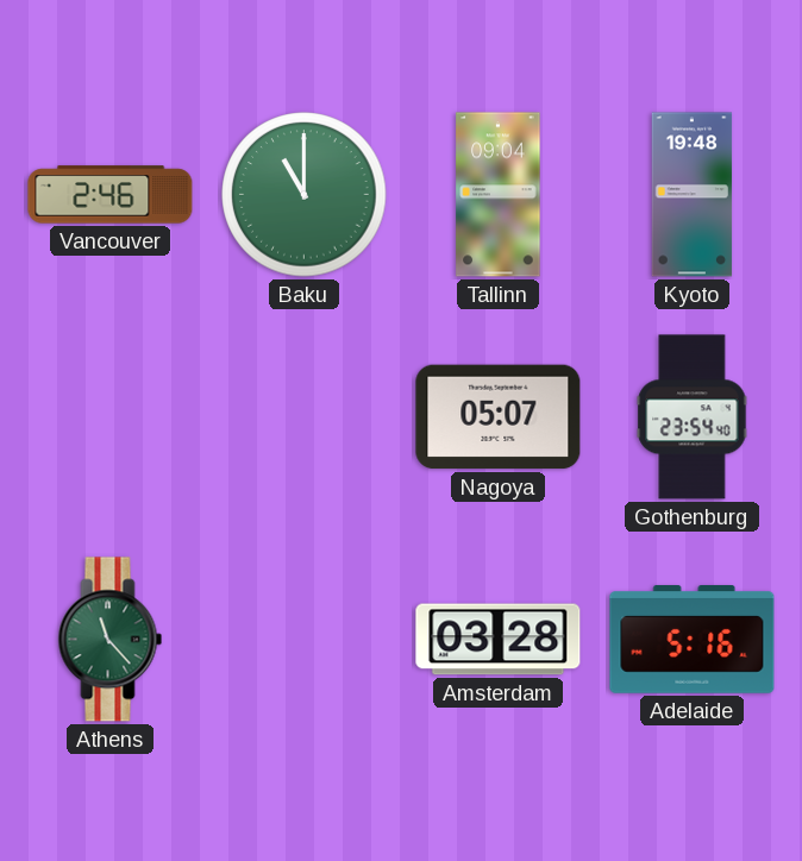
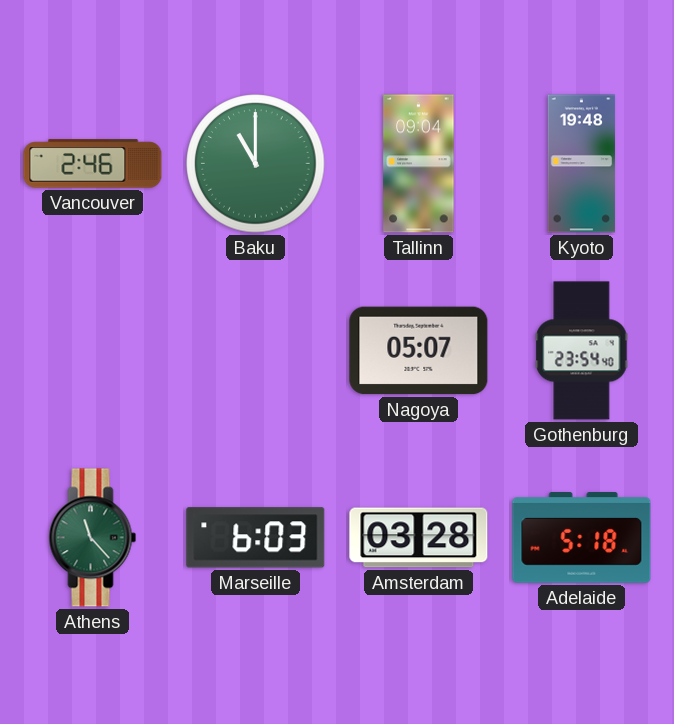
Marseille: none -> 6:03
Adelaide: 5:16 -> 5:18
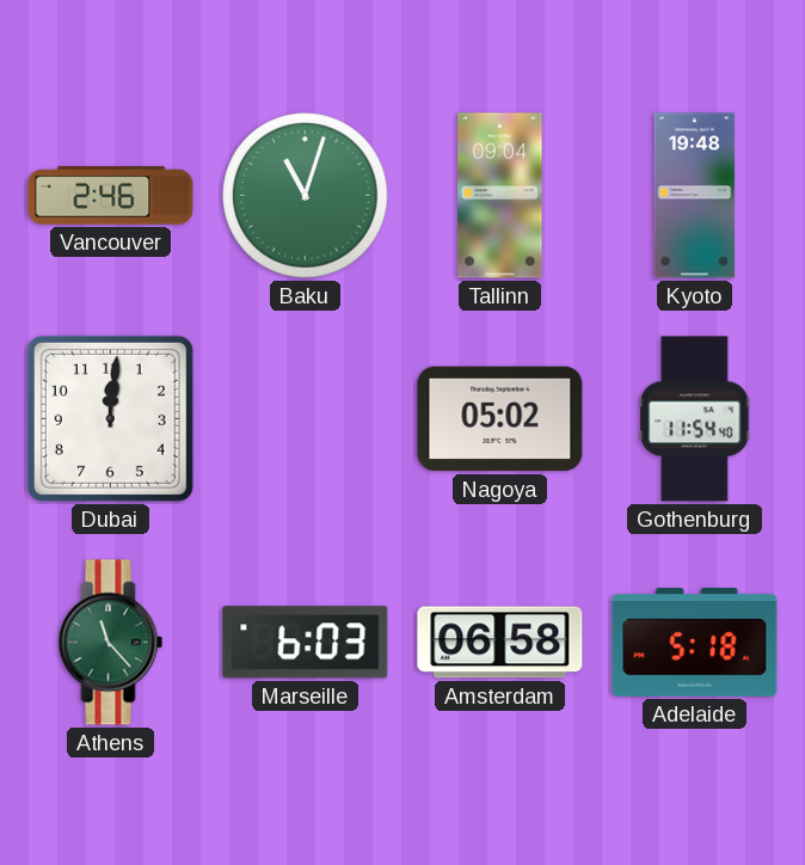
Baku: 11:00 -> 11:03
Dubai: none -> 12:01
Nagoya: 05:07 -> 05:02
Gothenburg: 23:54 -> 11:54
Amsterdam: 03:28 -> 06:58
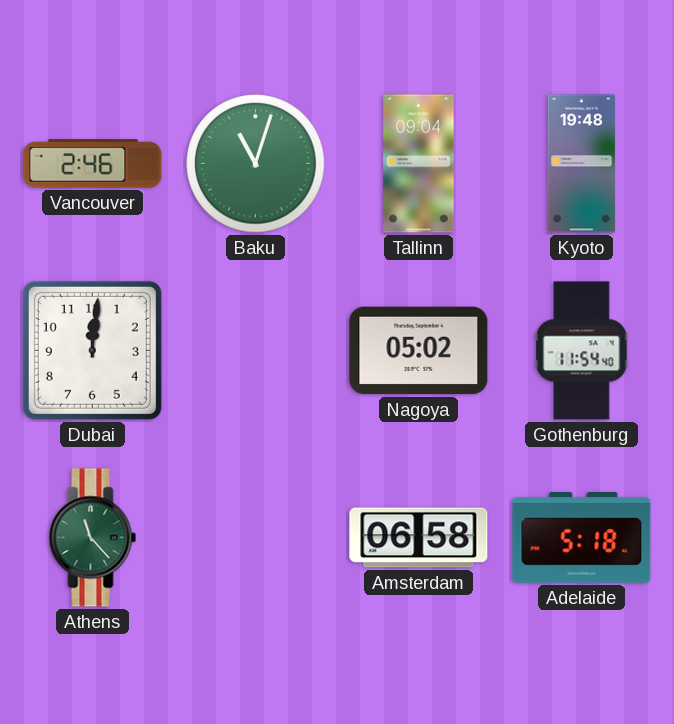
Marseille: 6:03 -> none
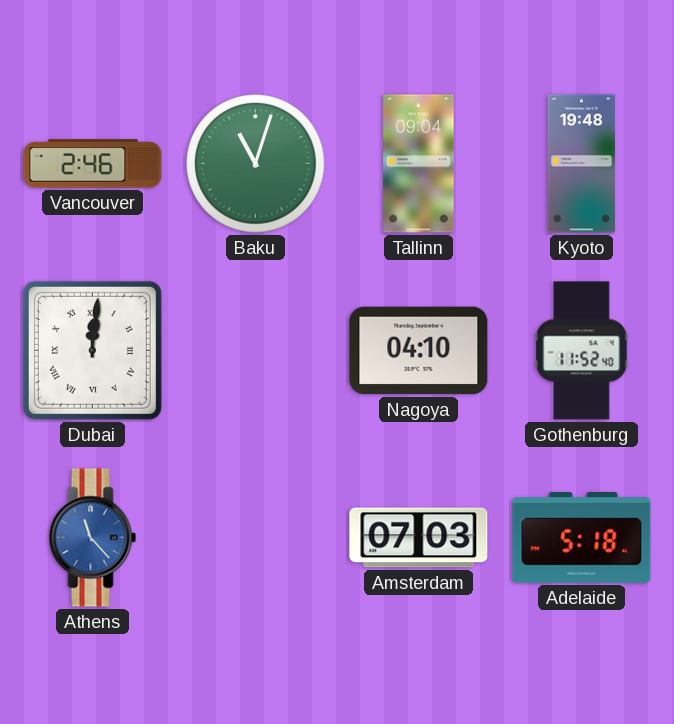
Dubai numerals: Arabic -> Roman
Nagoya: 05:02 -> 04:10
Gothenburg: 11:54 -> 11:52
Athens dial: green -> blue
Amsterdam: 06:58 -> 07:03
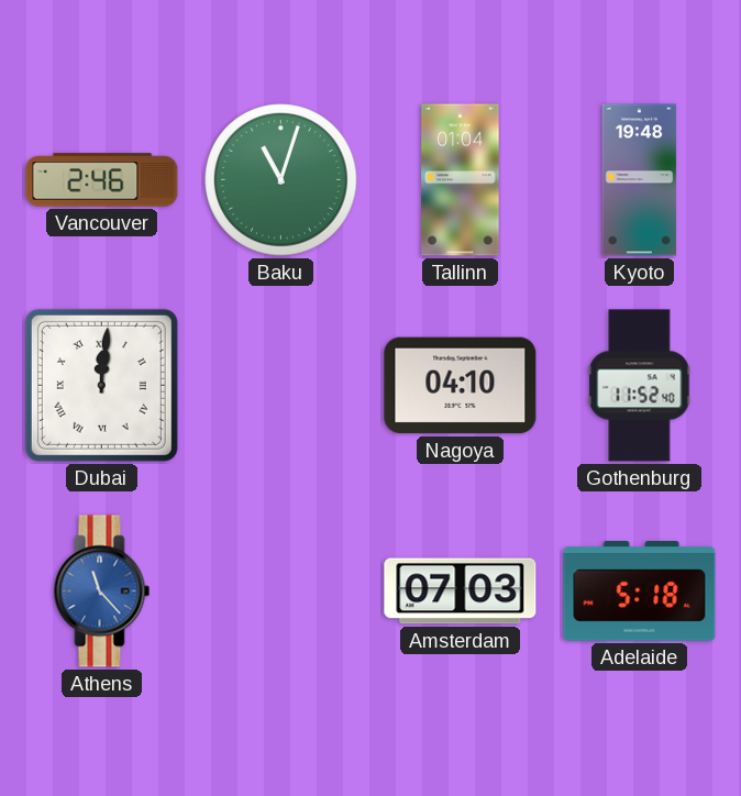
Tallinn: 09:04 -> 01:04
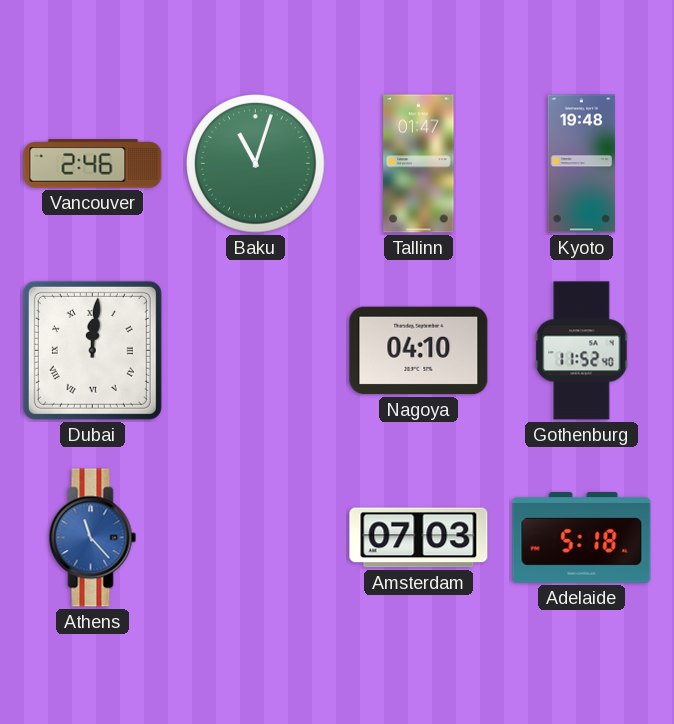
Tallinn: 01:04 -> 01:47
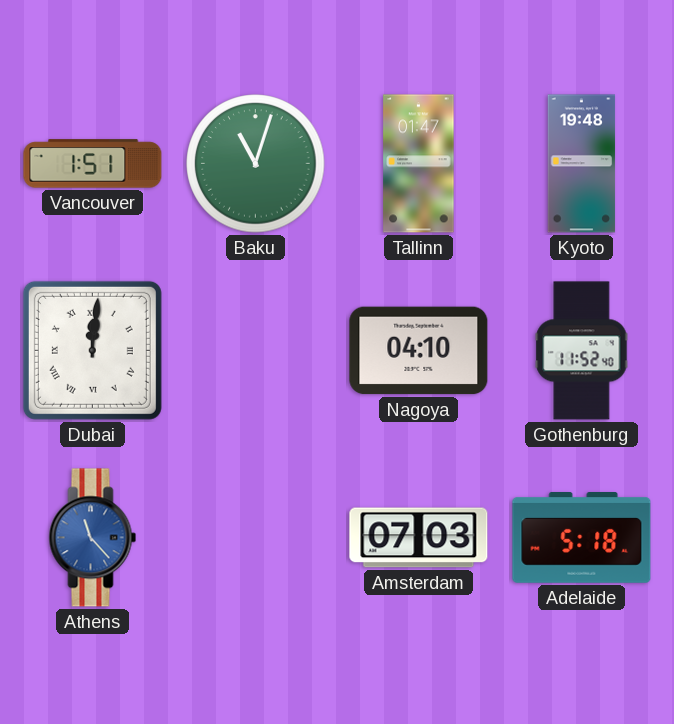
Vancouver: 2:46 -> 1:51
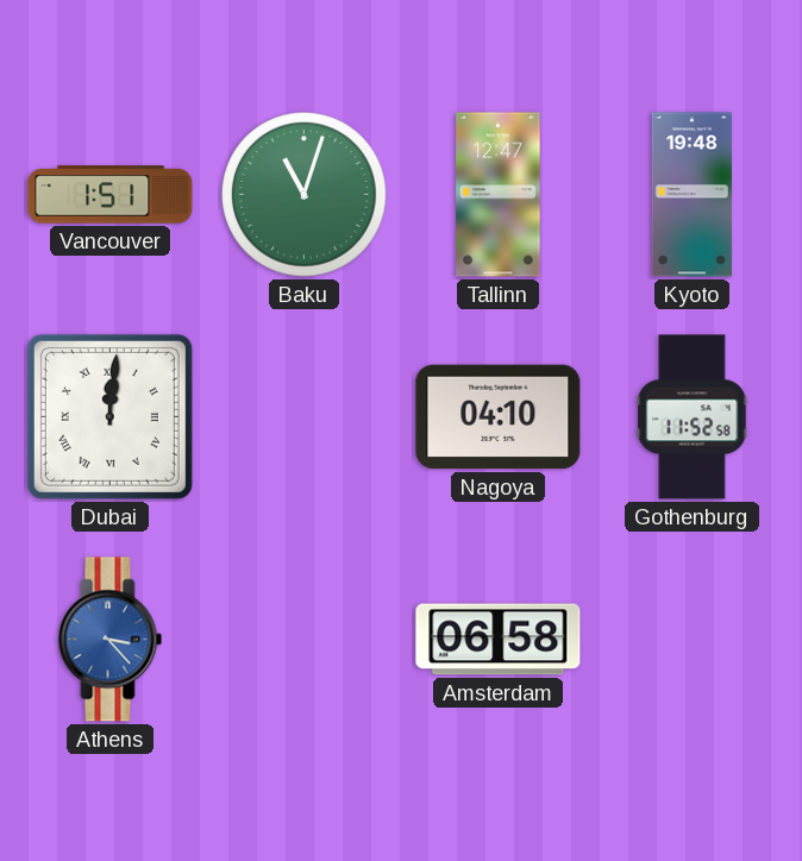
Tallinn: 01:47 -> 12:47
Gothenburg: 11:52:40 -> 11:52:58
Athens: 11:23 -> 3:23
Amsterdam: 07:03 -> 06:58
Adelaide: 5:18 -> none
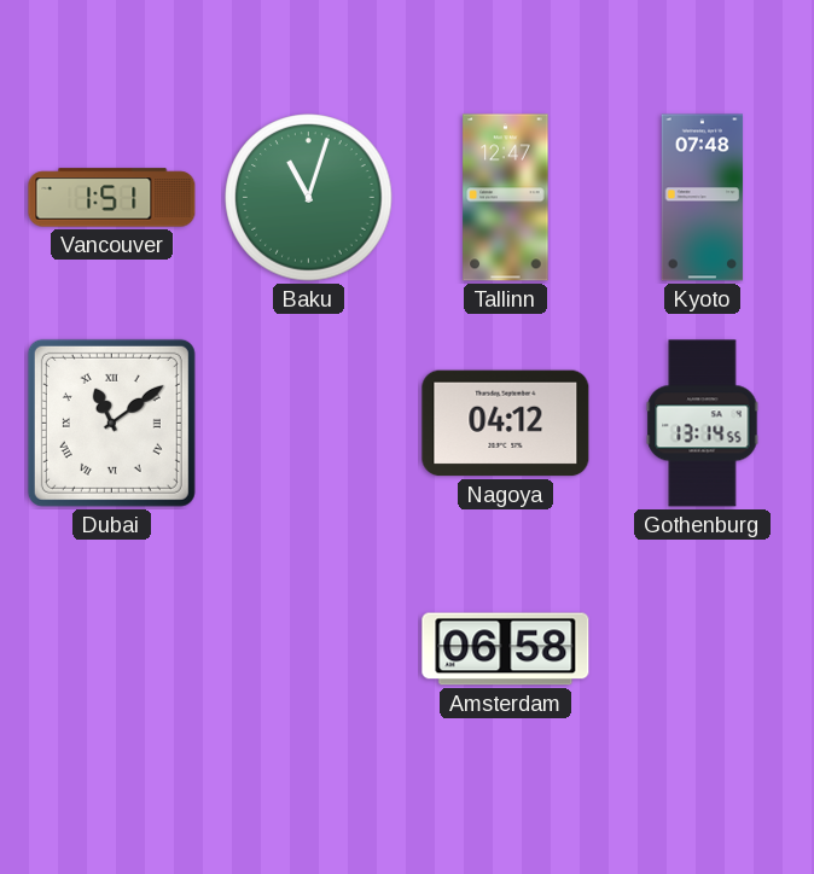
Kyoto: 19:48 -> 07:48
Dubai: 12:01 -> 11:09
Nagoya: 04:10 -> 04:12
Gothenburg: 11:52 -> 13:14
Athens: 3:23 -> none
